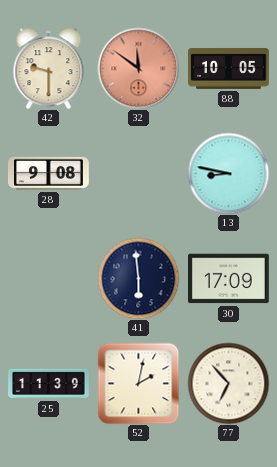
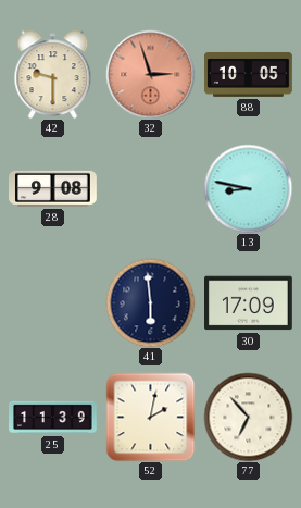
32: 11:51 -> 2:57
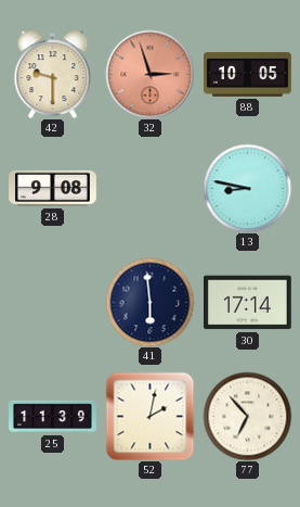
30: 17:09 -> 17:14
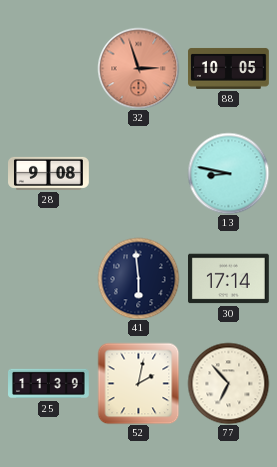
42: 9:30 -> none
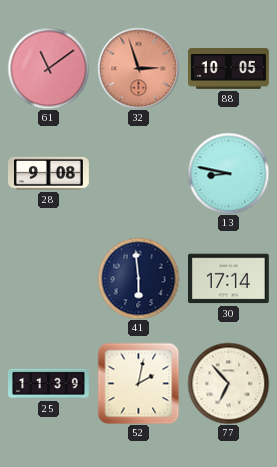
61: none -> 11:09
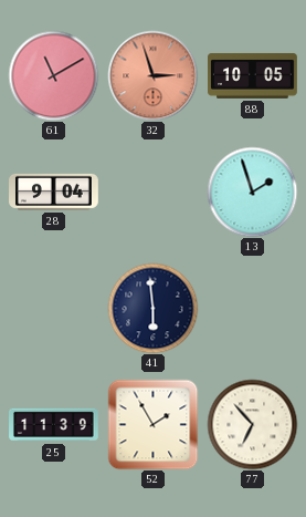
61: 11:09 -> 11:10
28: 9:08 -> 9:04
13: 8:47 -> 1:57
30: 17:14 -> none
52: 2:02 -> 1:55
